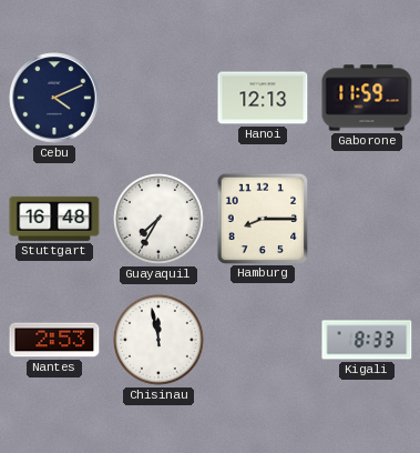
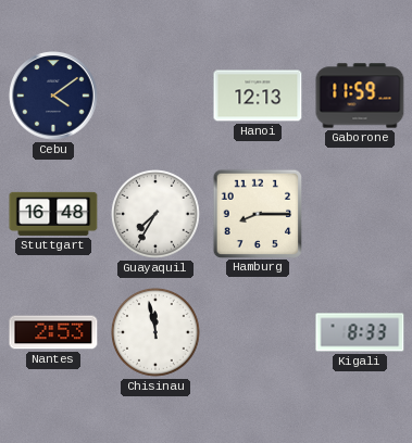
Cebu: 4:11 -> 4:09
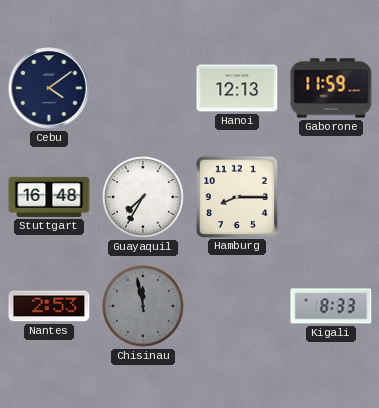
Chisinau dial: white -> grey
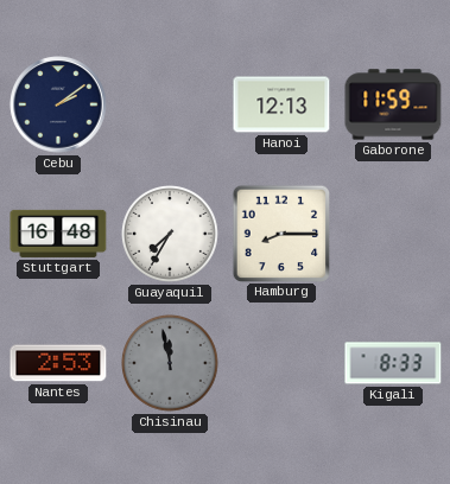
Cebu: 4:09 -> 2:09
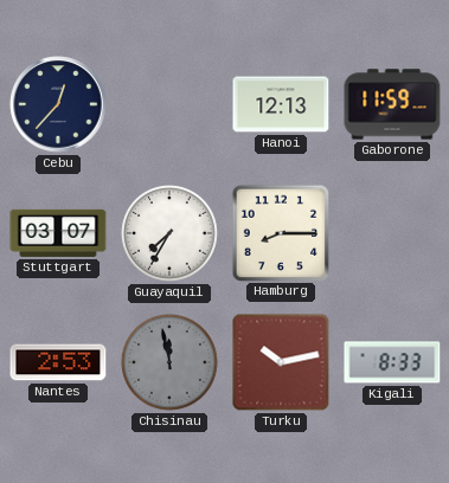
Cebu: 2:09 -> 12:37
Stuttgart: 16:48 -> 03:07
Turku: none -> 10:13
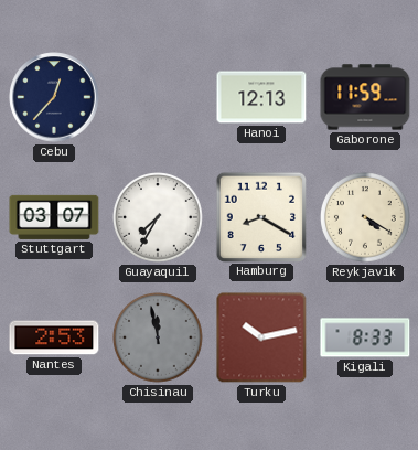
Hamburg: 8:15 -> 8:20
Reykjavik: none -> 4:20
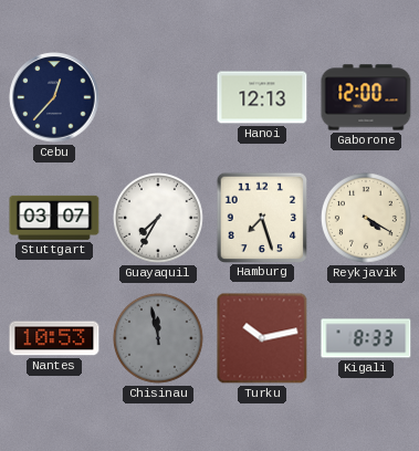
Gaborone: 11:59 -> 12:00
Hamburg: 8:20 -> 7:27
Nantes: 2:53 -> 10:53
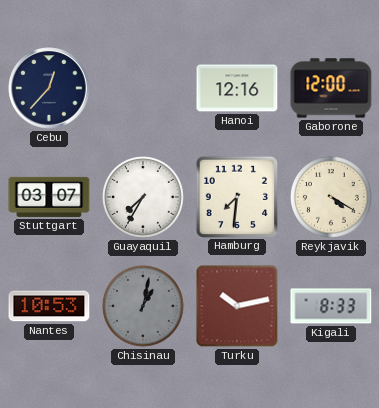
Hanoi: 12:13 -> 12:16
Hamburg: 7:27 -> 7:31
Chisinau: 11:58 -> 1:02
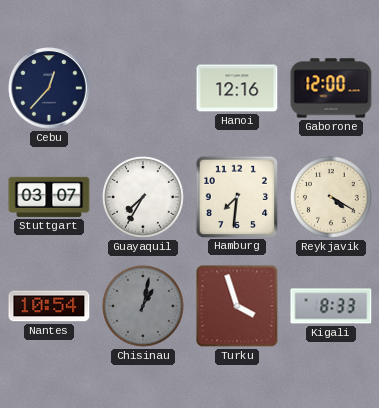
Nantes: 10:53 -> 10:54
Turku: 10:13 -> 3:57
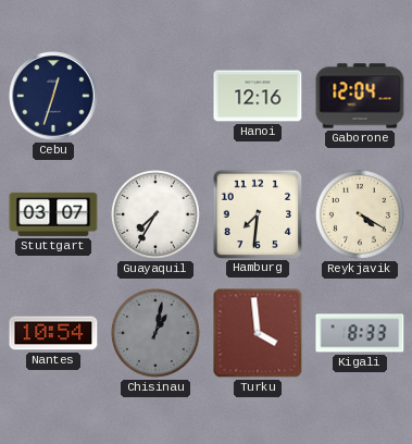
Cebu: 12:37 -> 12:33
Gaborone: 12:00 -> 12:04
Turku: 3:57 -> 3:59
